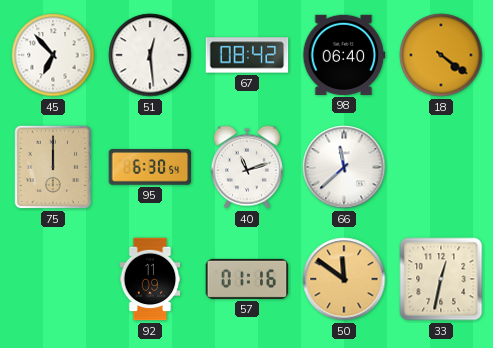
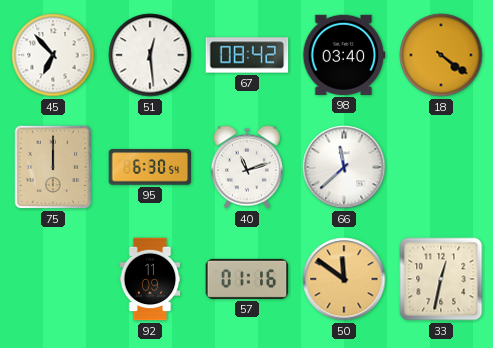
98: 06:40 -> 03:40
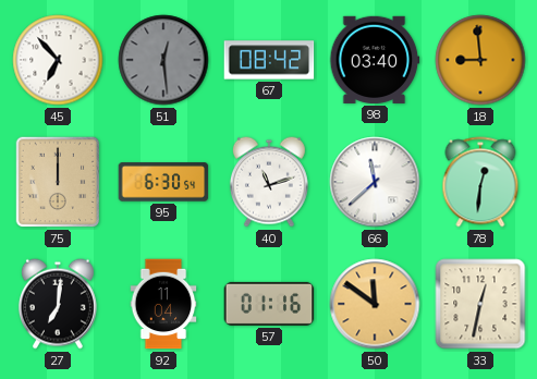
51 dial: white -> grey
18: 4:21 -> 8:59
78: none -> 12:31
27: none -> 7:01
92: 11:09 -> 11:04
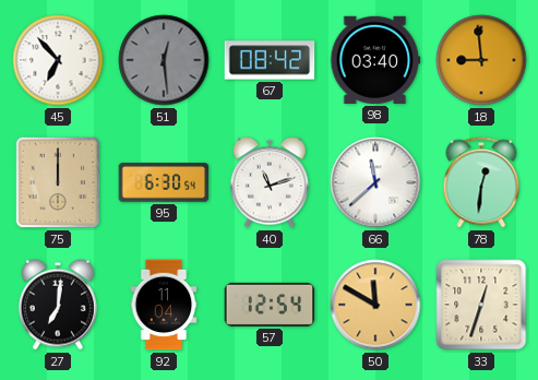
57: 01:16 -> 12:54
50: 11:51 -> 11:50
33: 12:32 -> 12:33
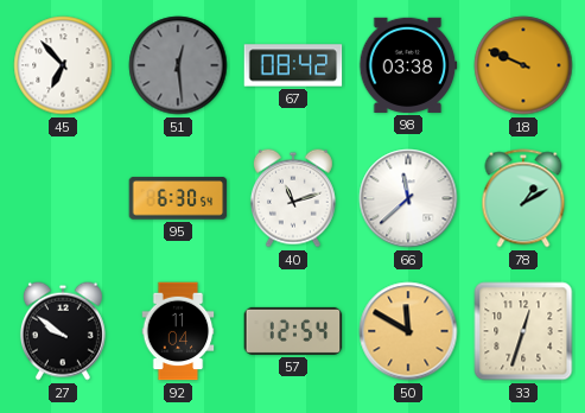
98: 03:40 -> 03:38
18: 8:59 -> 9:49
75: 12:00 -> none
78: 12:31 -> 1:10
27: 7:01 -> 9:51
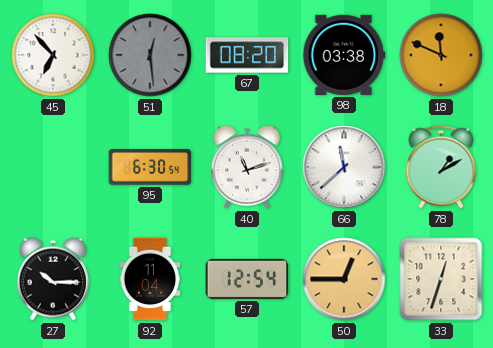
67: 08:42 -> 08:20
18: 9:49 -> 11:49
27: 9:51 -> 10:15
50: 11:50 -> 12:45
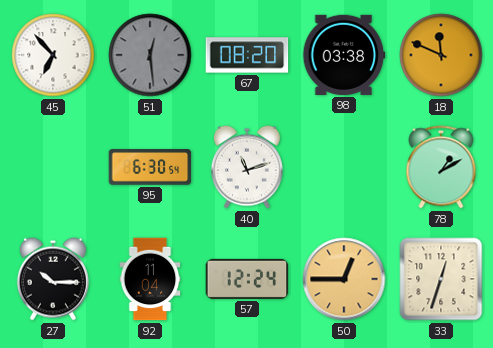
66: 11:38 -> none
57: 12:54 -> 12:24
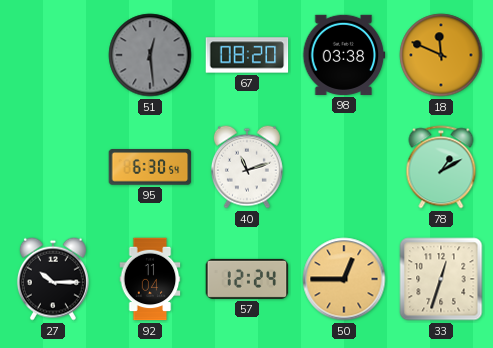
45: 6:53 -> none
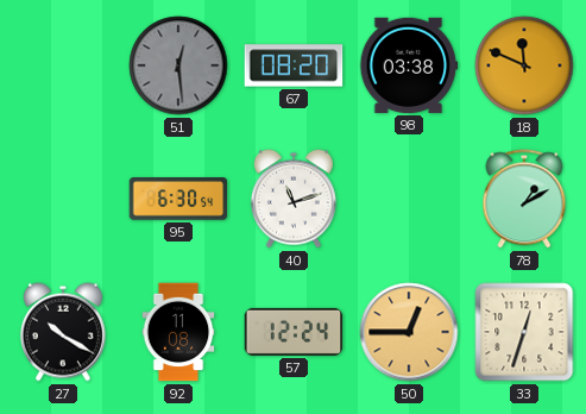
27: 10:15 -> 10:20
92: 11:04 -> 11:08
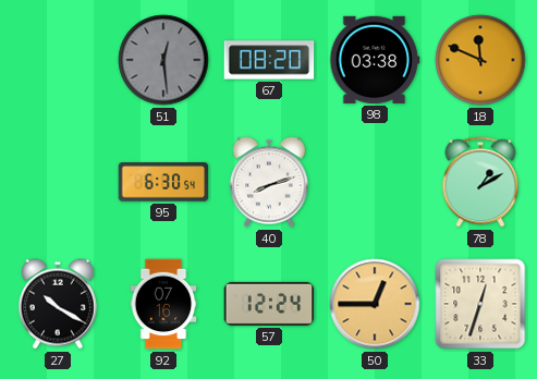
40: 11:12 -> 8:12
92: 11:08 -> 07:16
